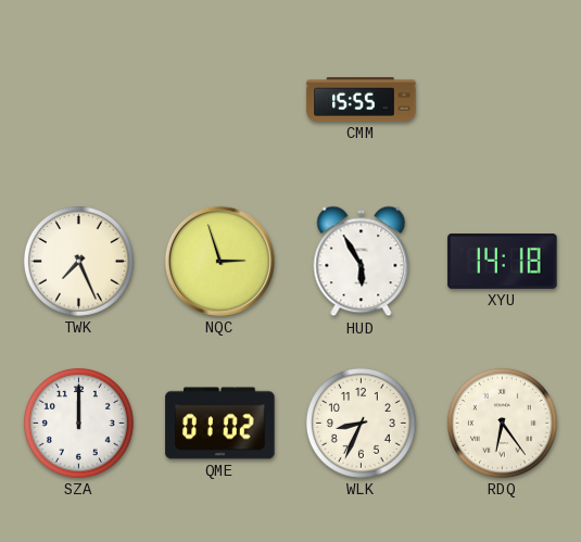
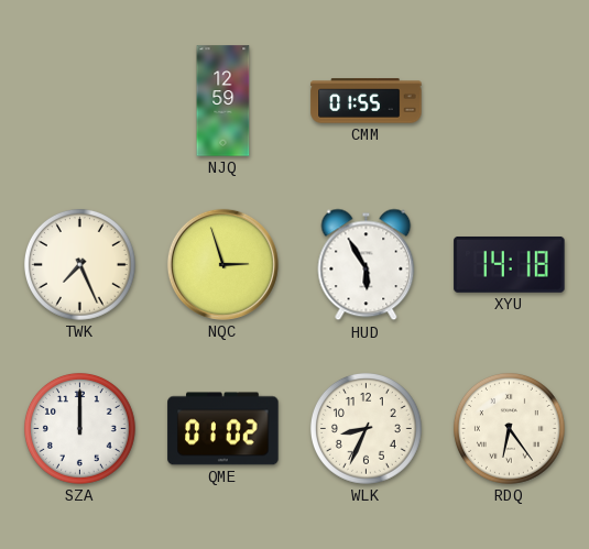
NJQ: none -> 12:59
CMM: 15:55 -> 01:55
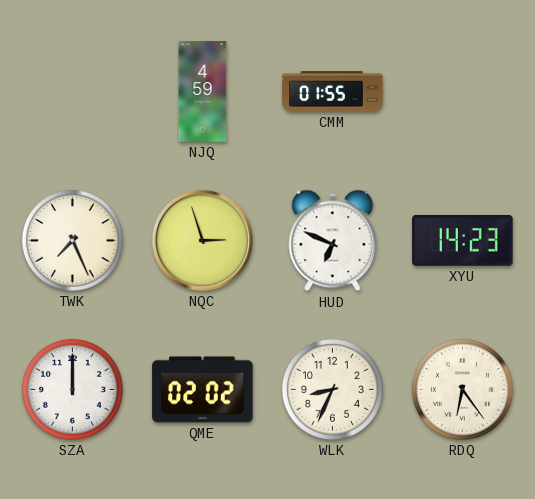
NJQ: 12:59 -> 4:59
HUD: 5:55 -> 6:49
XYU: 14:18 -> 14:23
QME: 01:02 -> 02:02
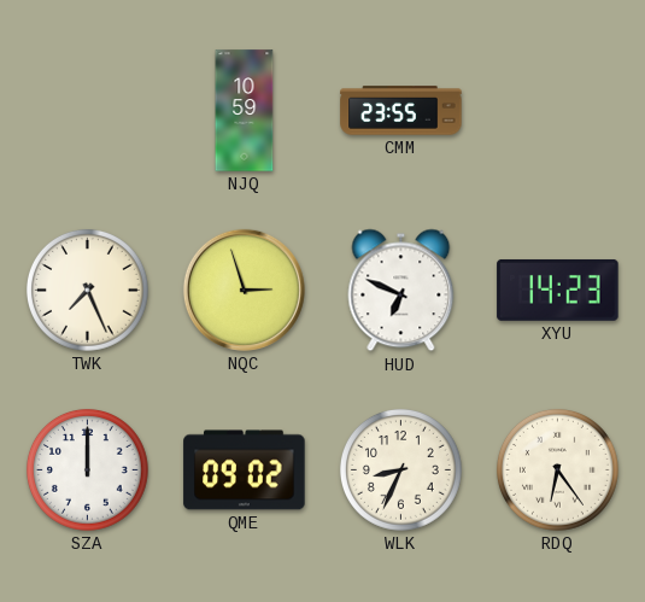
NJQ: 4:59 -> 10:59
CMM: 01:55 -> 23:55
QME: 02:02 -> 09:02
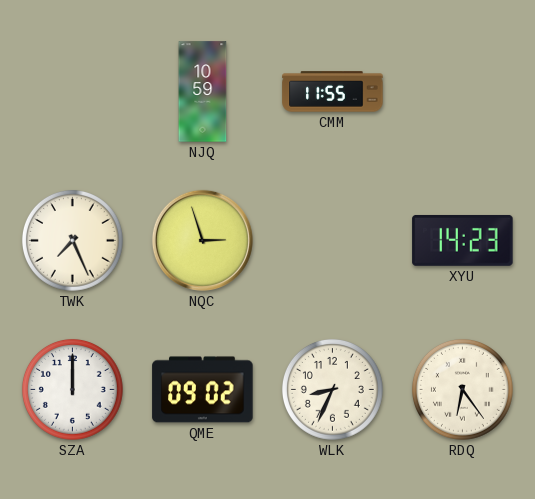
CMM: 23:55 -> 11:55
HUD: 6:49 -> none
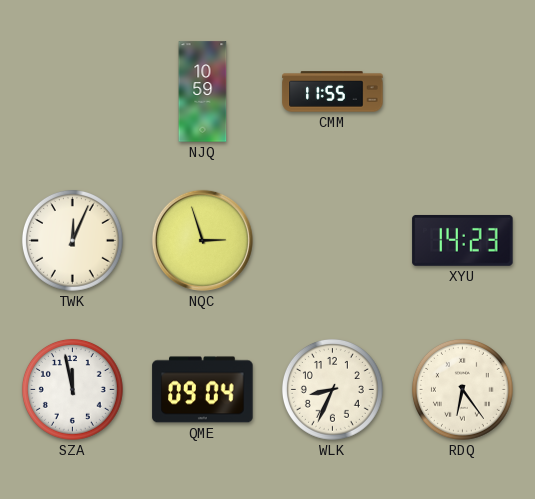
TWK: 7:26 -> 12:04
SZA: 12:00 -> 11:58
QME: 09:02 -> 09:04
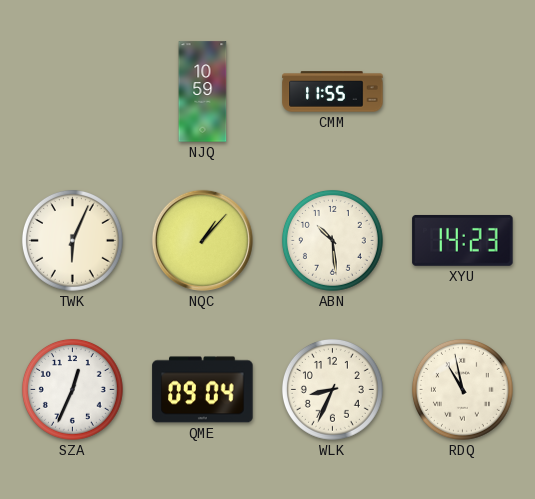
TWK: 12:04 -> 6:04
NQC: 2:57 -> 1:07
ABN: none -> 10:29
SZA: 11:58 -> 12:34
RDQ: 6:24 -> 10:58
